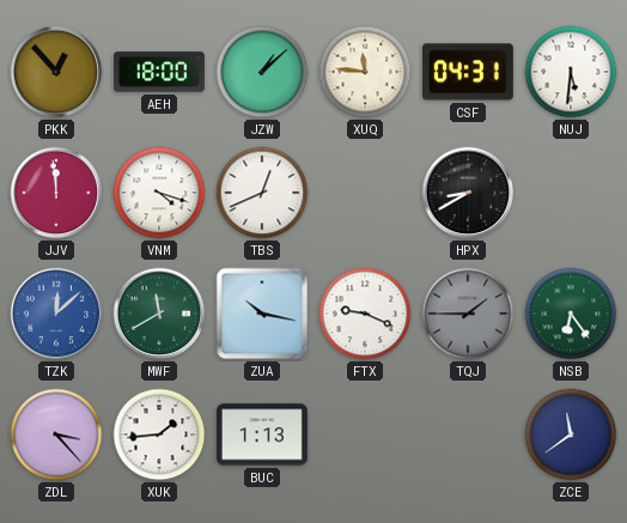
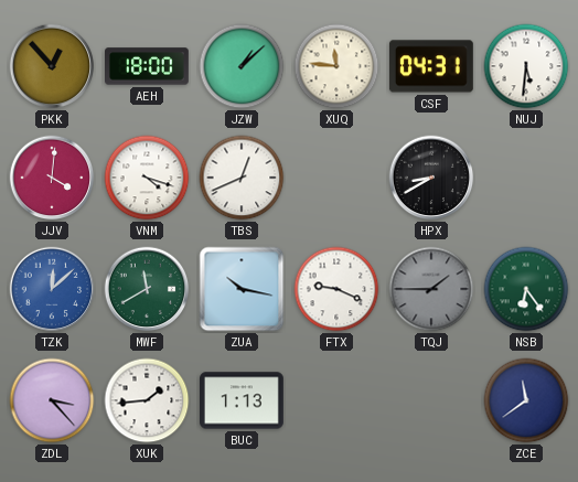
JJV: 11:59 -> 4:01
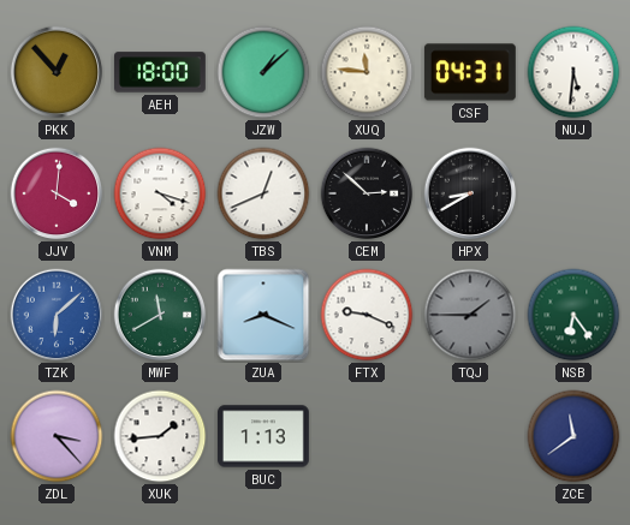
CEM: none -> 2:52
TZK: 12:08 -> 6:08
ZUA: 10:17 -> 8:19
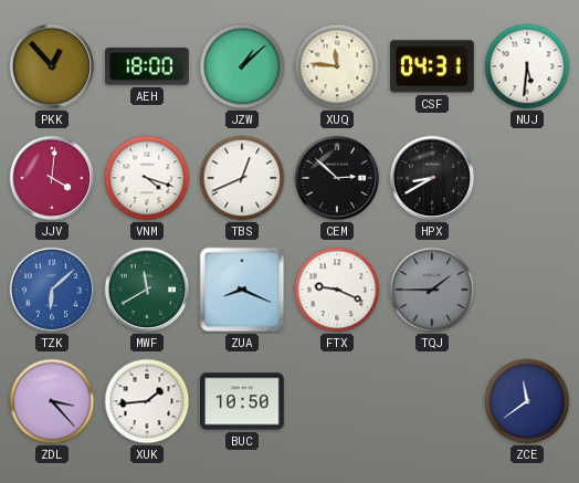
NSB: 6:24 -> none
BUC: 1:13 -> 10:50
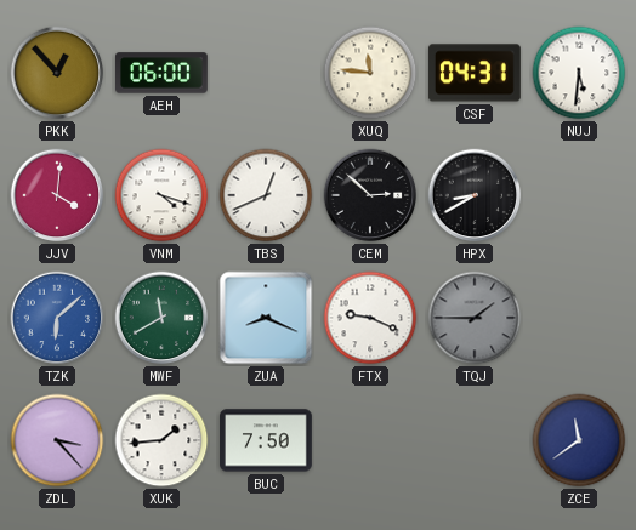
AEH: 18:00 -> 06:00
JZW: 1:08 -> none
BUC: 10:50 -> 7:50
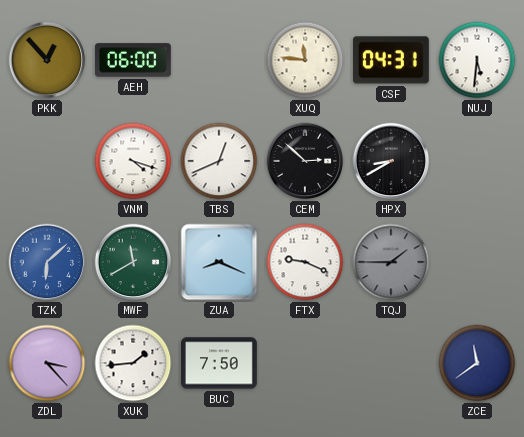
JJV: 4:01 -> none
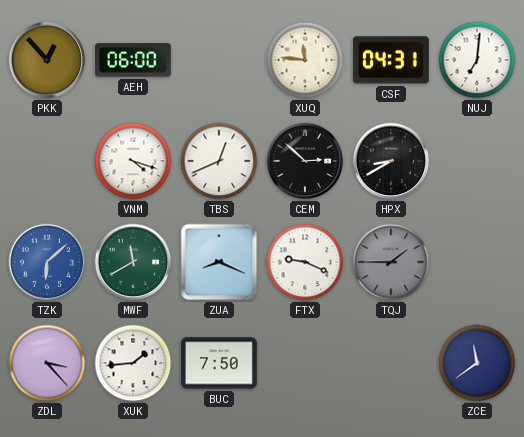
NUJ: 5:31 -> 7:01
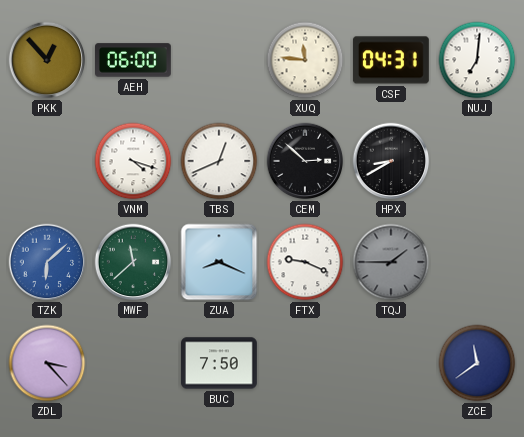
MWF: 11:40 -> 11:38
XUK: 1:44 -> none
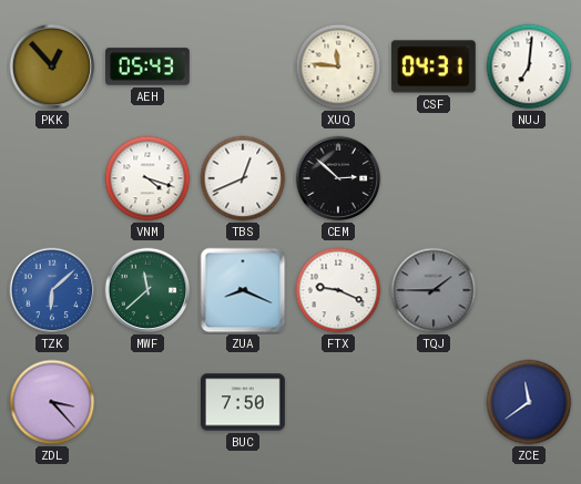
AEH: 06:00 -> 05:43
HPX: 8:40 -> none
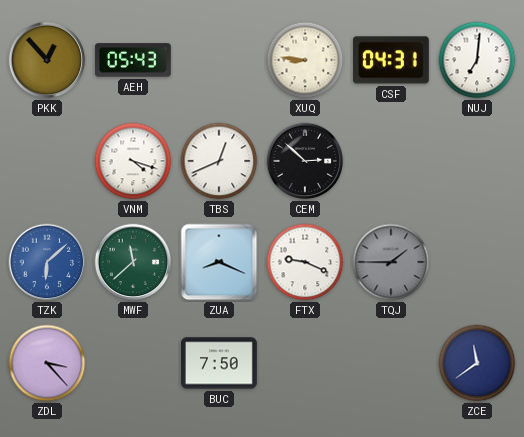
XUQ: 11:46 -> 8:46
